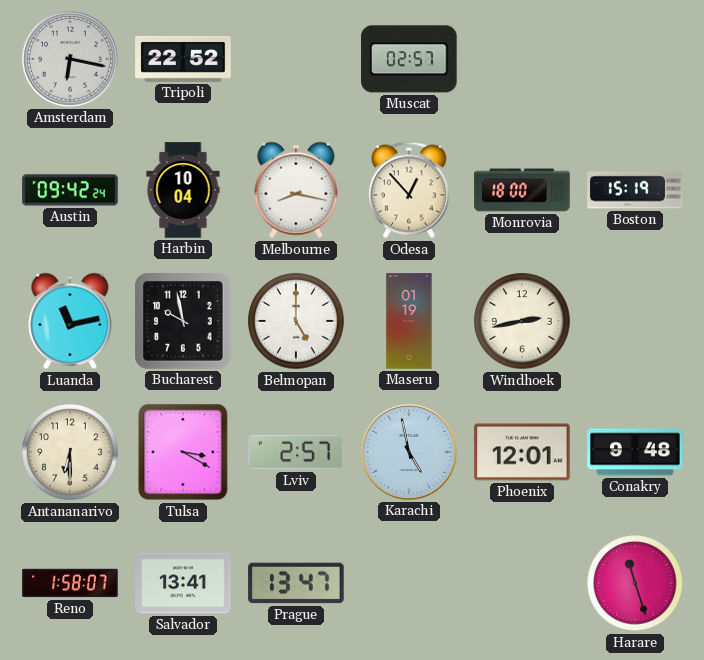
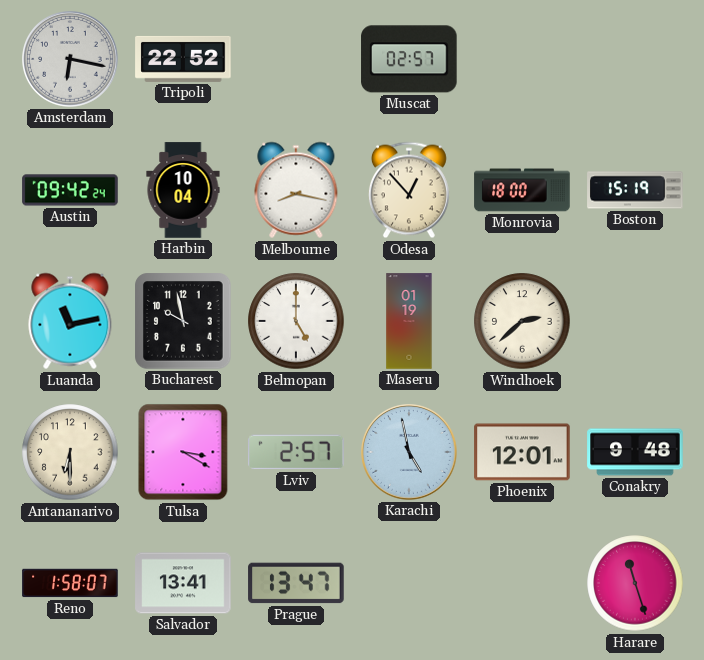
Windhoek: 2:43 -> 2:38
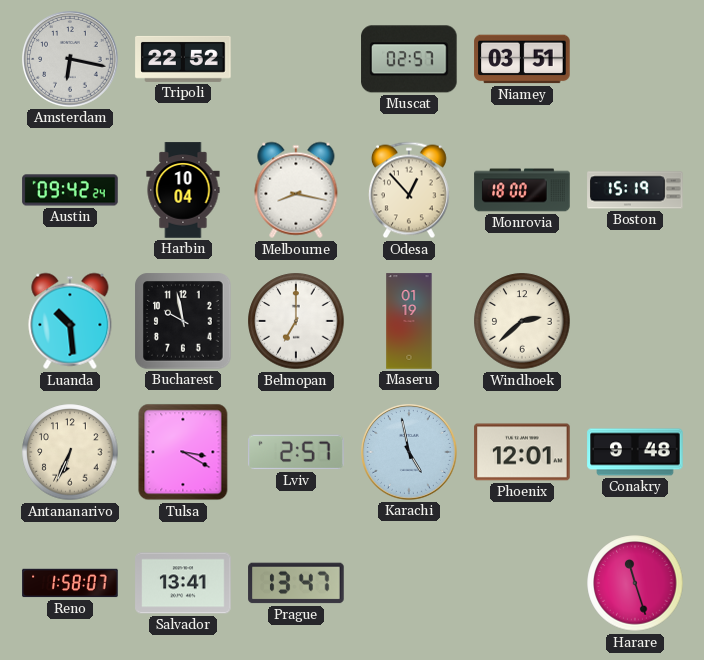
Niamey: none -> 03:51
Luanda: 11:13 -> 10:29
Belmopan: 5:00 -> 7:00
Antananarivo: 6:30 -> 6:34
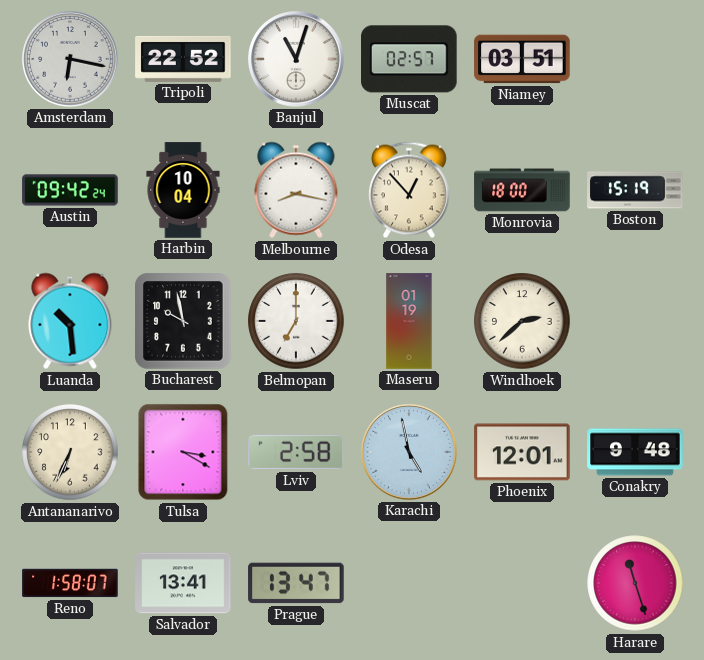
Banjul: none -> 11:03
Lviv: 2:57 -> 2:58
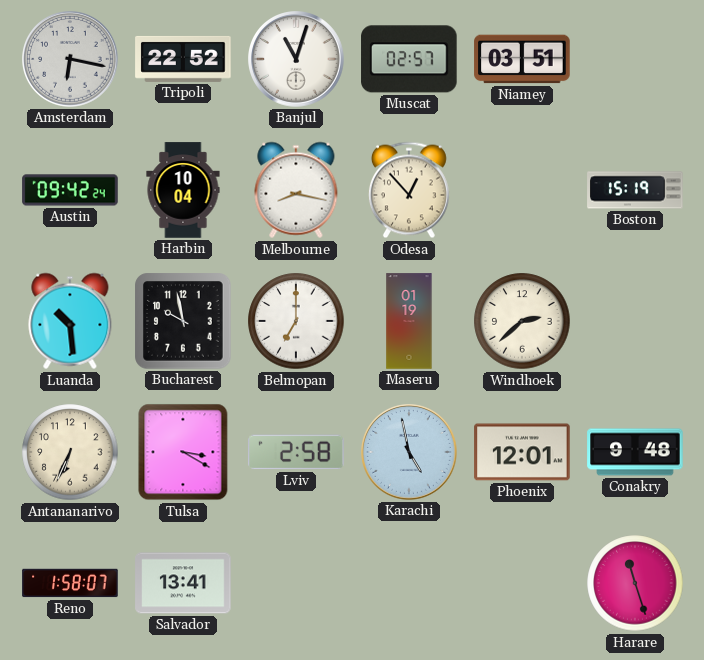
Monrovia: 18:00 -> none
Prague: 13:47 -> none
